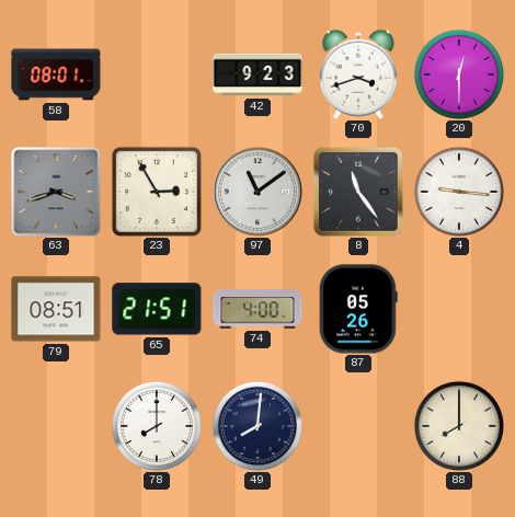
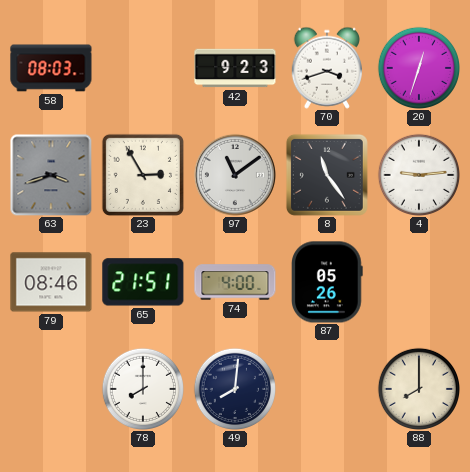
58: 08:01 -> 08:03
20: 12:30 -> 12:33
4: 9:16 -> 9:14
79: 08:51 -> 08:46
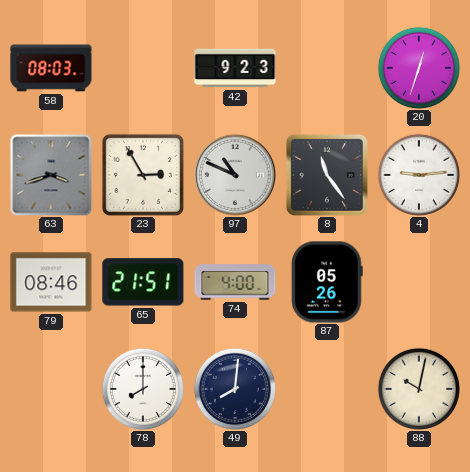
70: 3:42 -> none
97: 11:09 -> 10:49
88: 8:00 -> 10:02
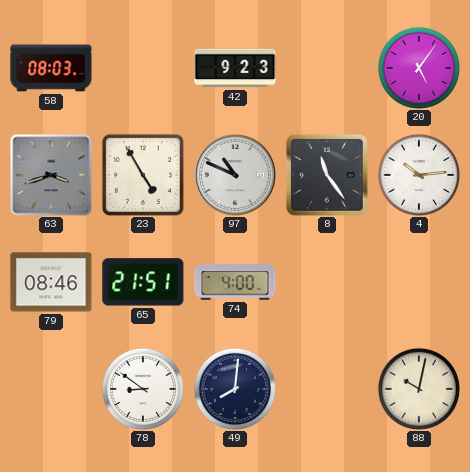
20: 12:33 -> 5:06
23: 2:55 -> 4:55
4: 9:14 -> 10:14
87: 05:26 -> none
78: 8:00 -> 8:51
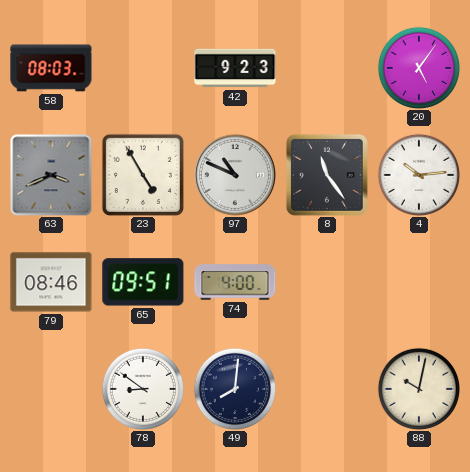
63: 3:42 -> 3:41
65: 21:51 -> 09:51
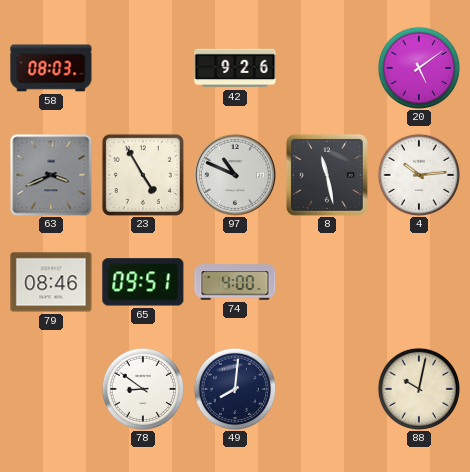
42: 9:23 -> 9:26
20: 5:06 -> 5:09
8: 11:24 -> 11:28
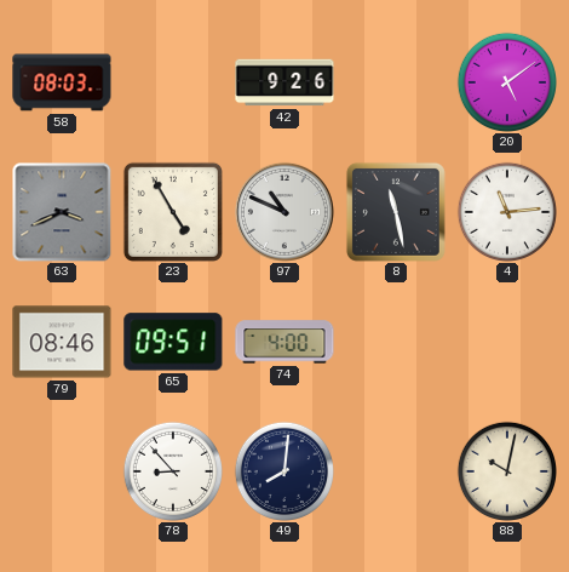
4: 10:14 -> 11:14
78: 8:51 -> 8:53
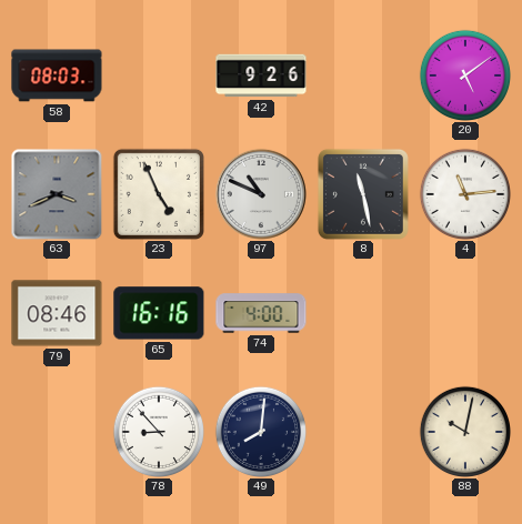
23: 4:55 -> 4:56
65: 09:51 -> 16:16
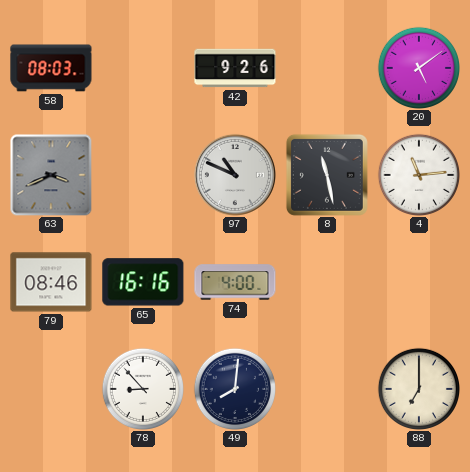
23: 4:56 -> none
88: 10:02 -> 7:00
